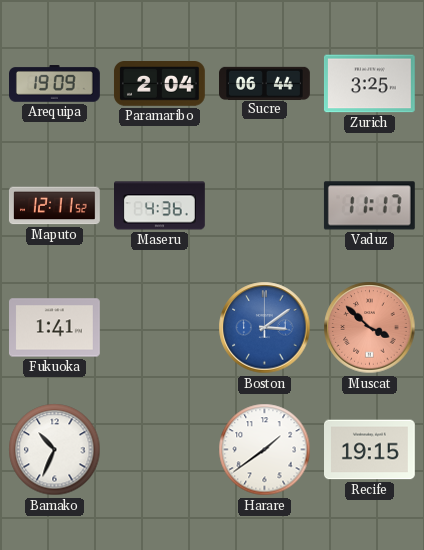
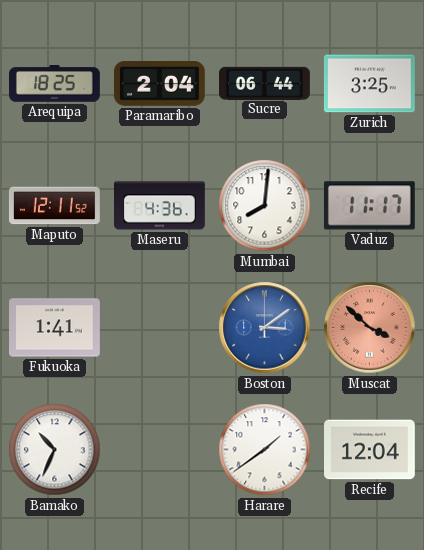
Arequipa: 19:09 -> 18:25
Mumbai: none -> 8:01
Recife: 19:15 -> 12:04
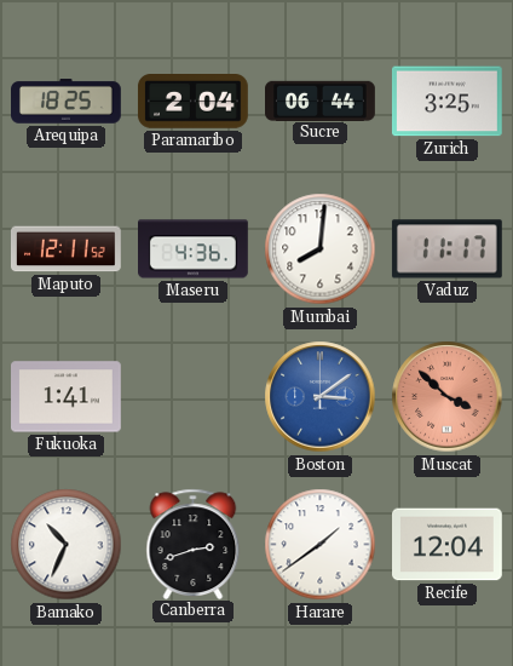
Canberra: none -> 2:42
